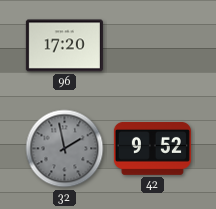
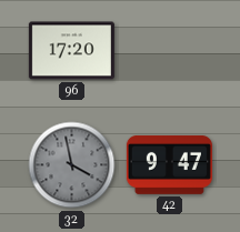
32: 1:58 -> 3:58
42: 9:52 -> 9:47
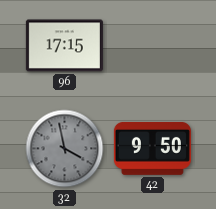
96: 17:20 -> 17:15
42: 9:47 -> 9:50
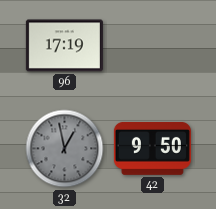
96: 17:15 -> 17:19
32: 3:58 -> 12:58
